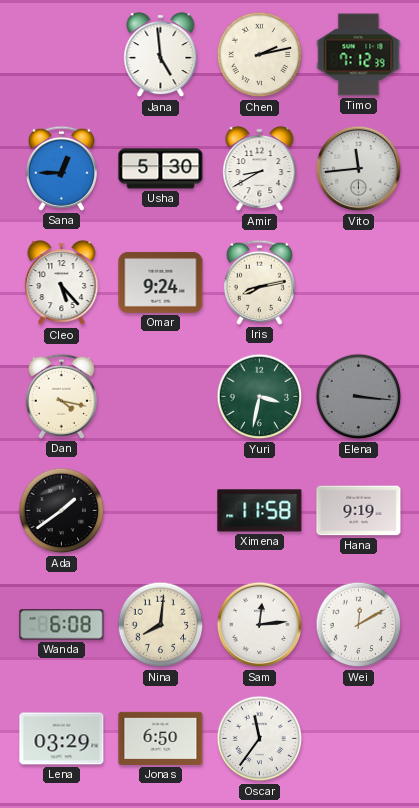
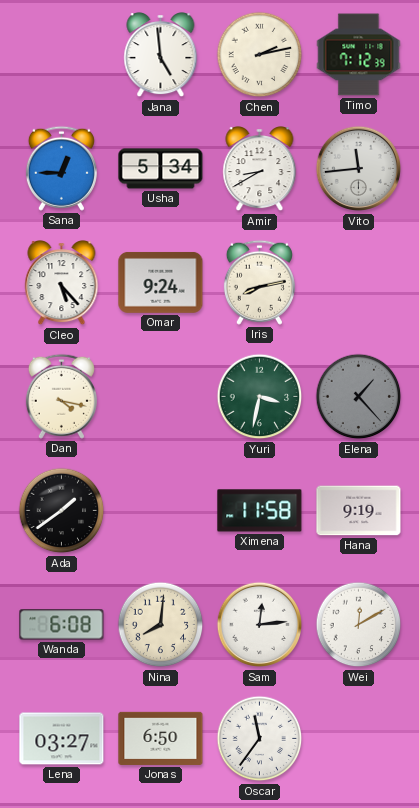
Usha: 5:30 -> 5:34
Elena: 3:16 -> 1:23
Lena: 03:29 -> 03:27
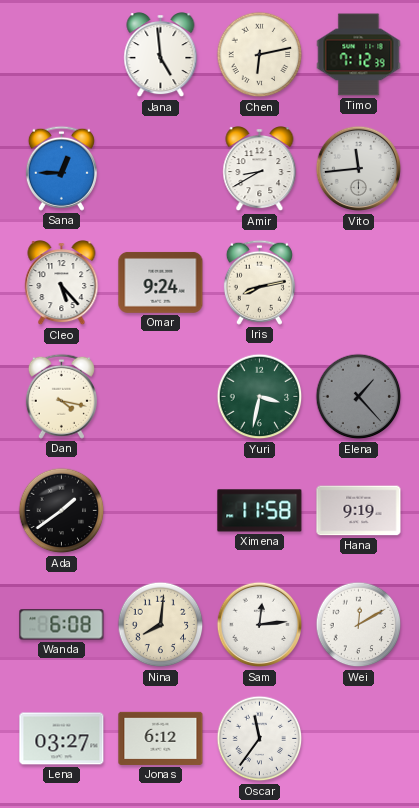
Chen: 2:13 -> 6:13
Usha: 5:34 -> none
Jonas: 6:50 -> 6:12
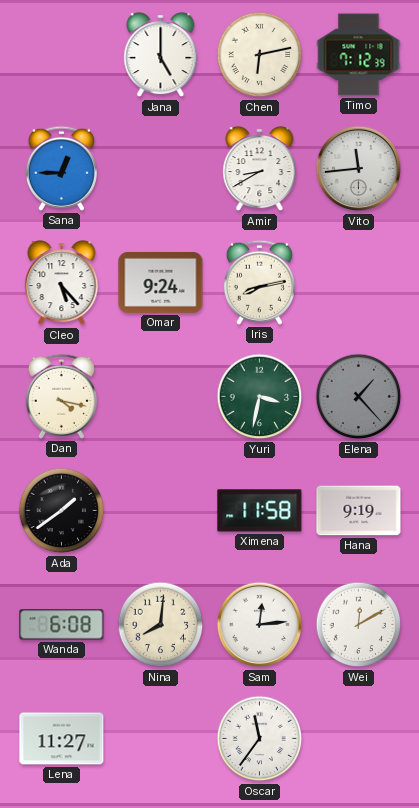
Jana: 4:59 -> 5:00
Lena: 03:27 -> 11:27
Jonas: 6:12 -> none
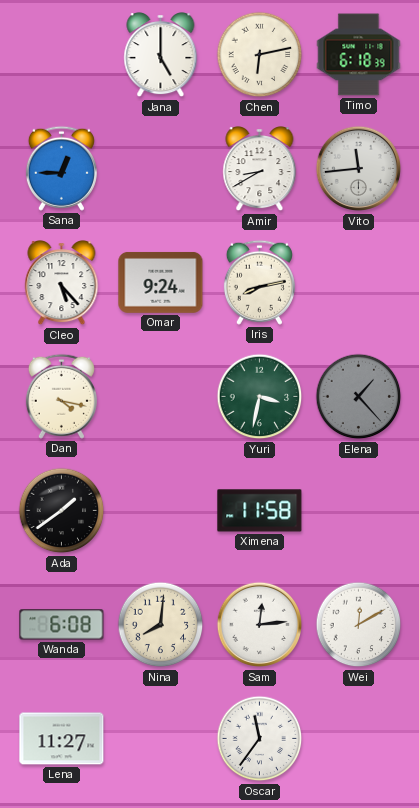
Timo: 7:12 -> 6:18
Hana: 9:19 -> none
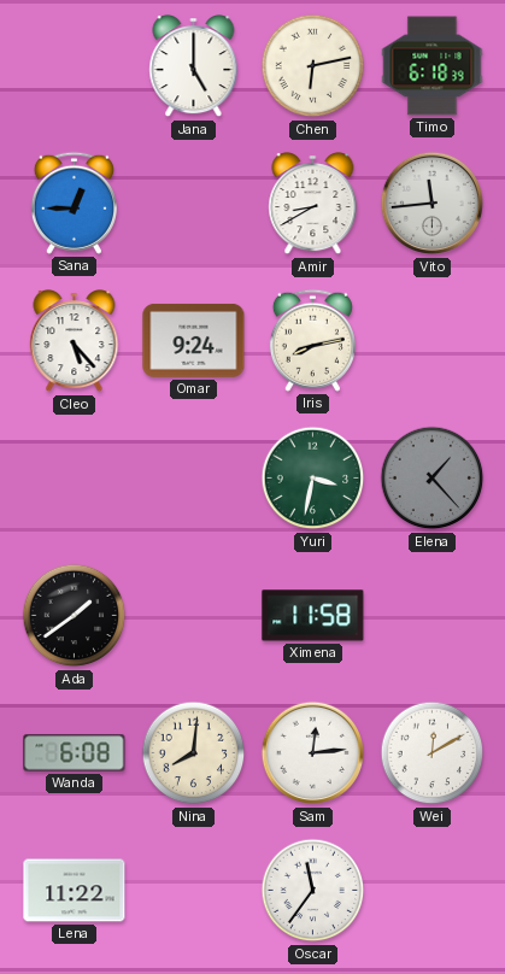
Dan: 4:17 -> none
Lena: 11:27 -> 11:22
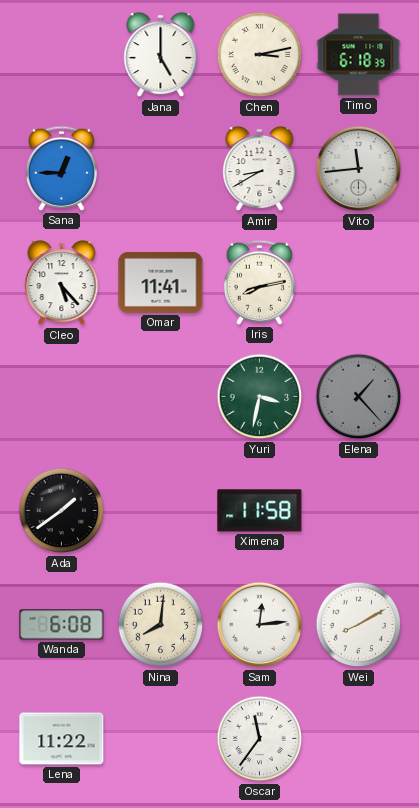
Chen: 6:13 -> 3:13
Omar: 9:24 -> 11:41
Wei: 12:10 -> 8:10
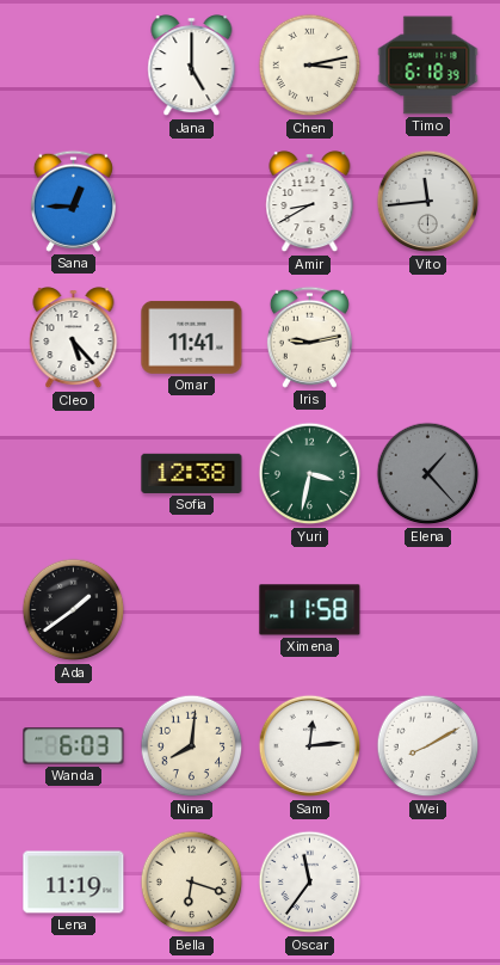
Iris: 8:13 -> 9:13
Sofia: none -> 12:38
Wanda: 6:08 -> 6:03
Lena: 11:22 -> 11:19
Bella: none -> 6:18
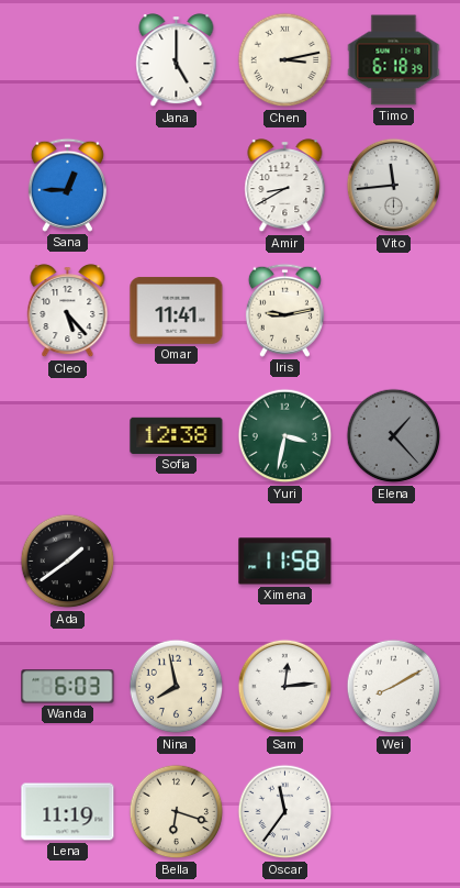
Nina: 8:01 -> 7:58
